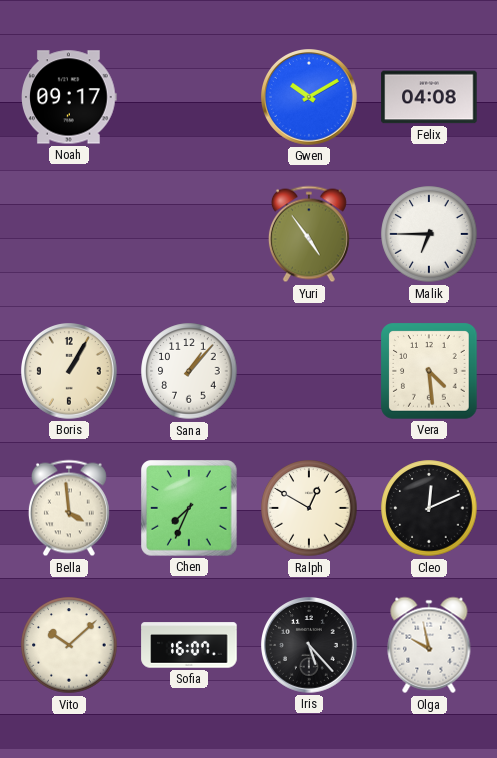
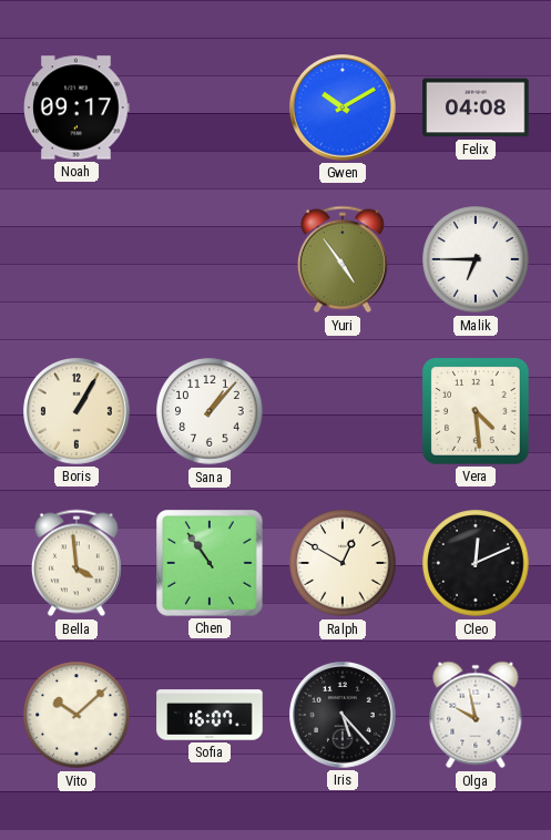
Chen: 7:34 -> 10:54
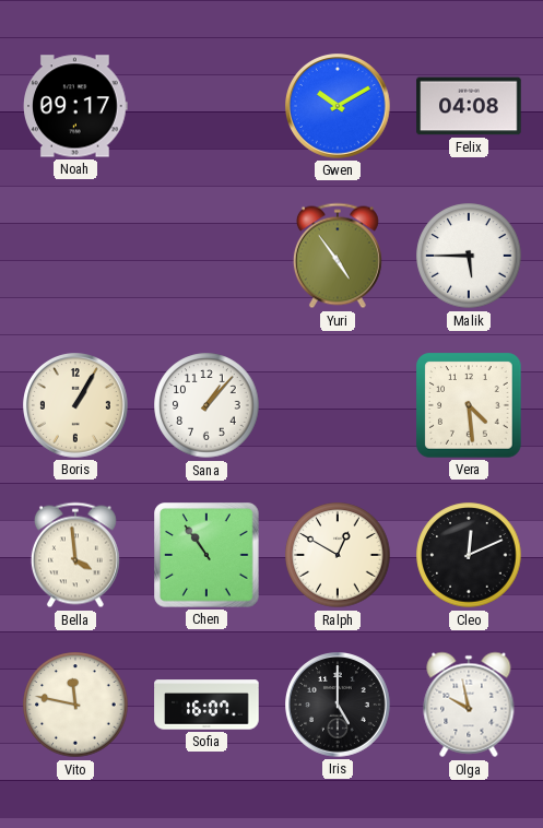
Malik: 6:45 -> 5:45
Vito: 10:08 -> 11:47
Iris: 5:23 -> 5:00
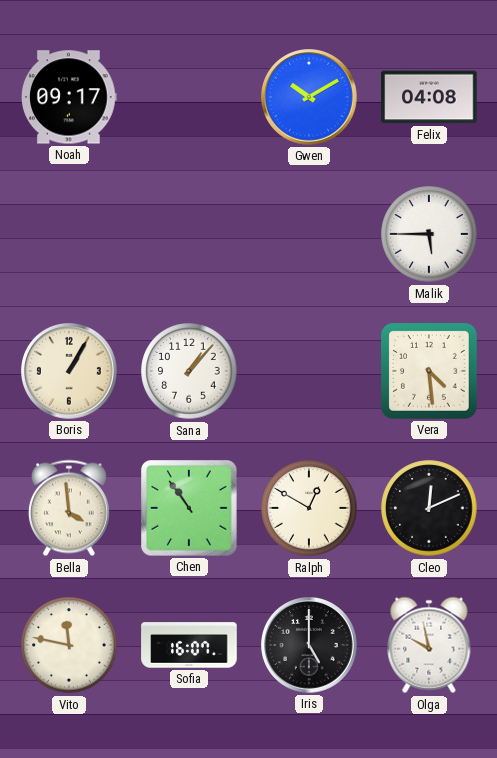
Yuri: 4:54 -> none
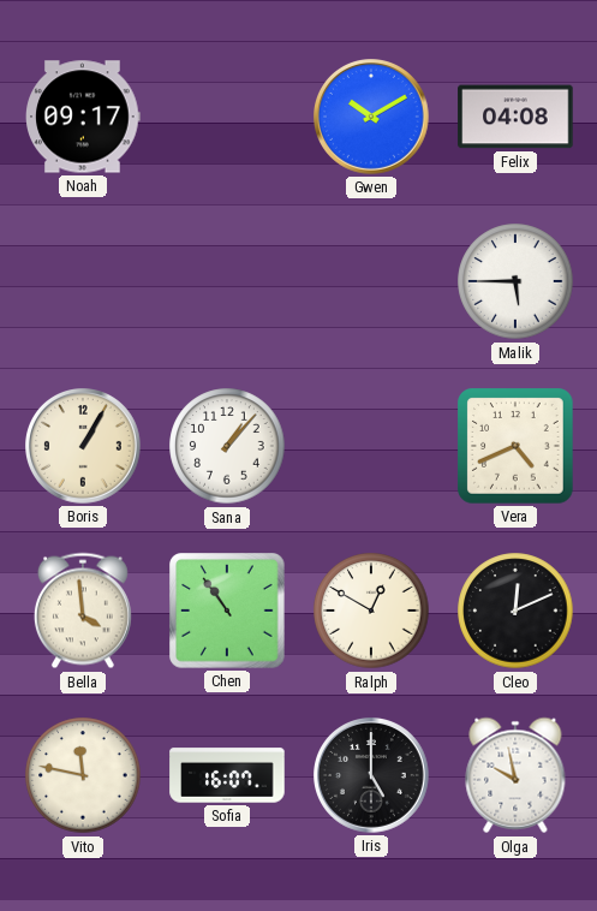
Vera: 4:29 -> 4:41
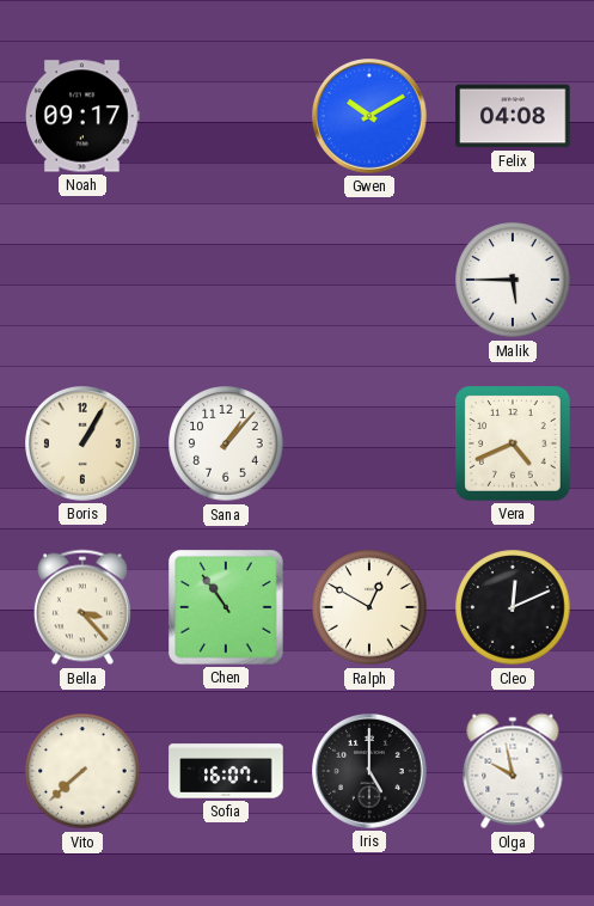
Bella: 3:59 -> 3:23
Vito: 11:47 -> 7:38
